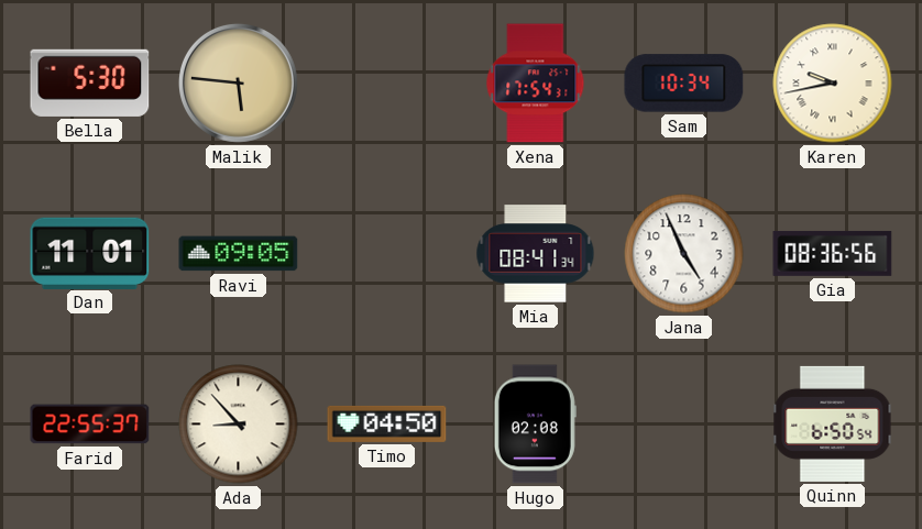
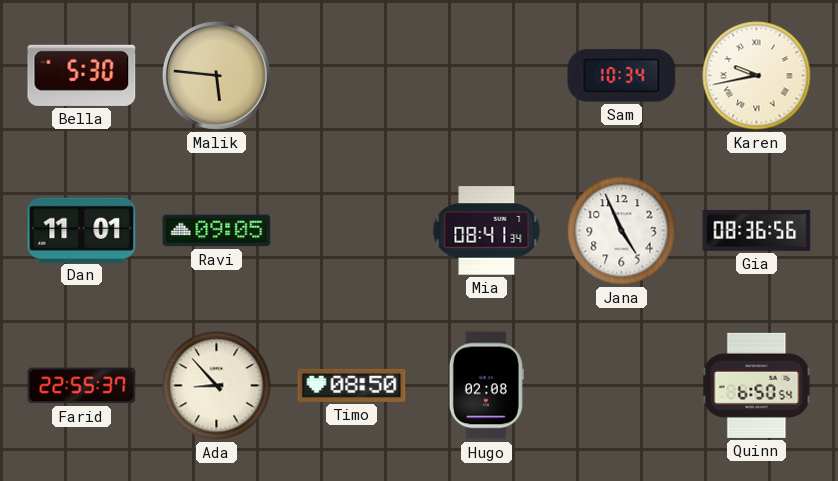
Xena: 17:54 -> none
Timo: 04:50 -> 08:50
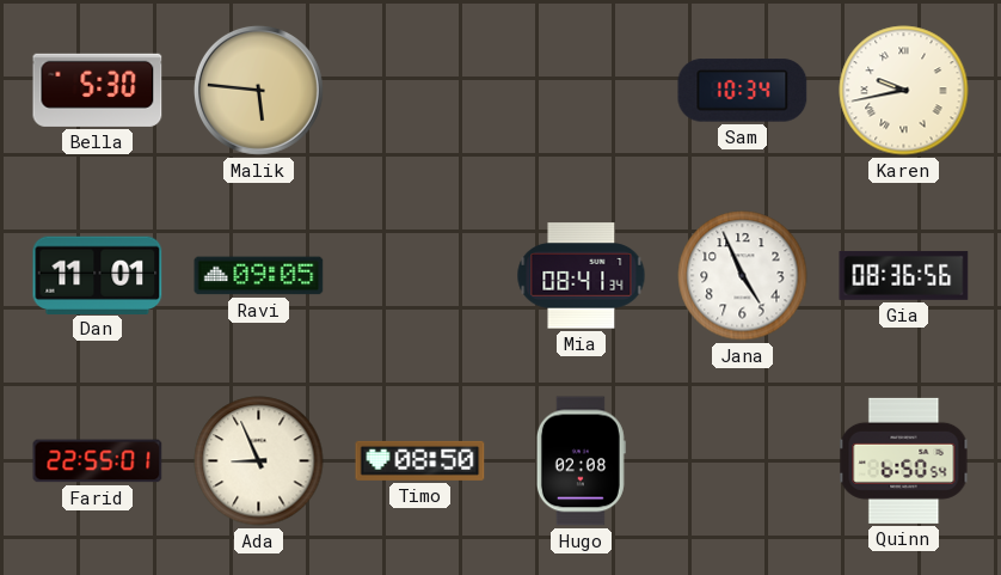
Farid: 22:55:37 -> 22:55:01
Ada: 8:53 -> 8:56
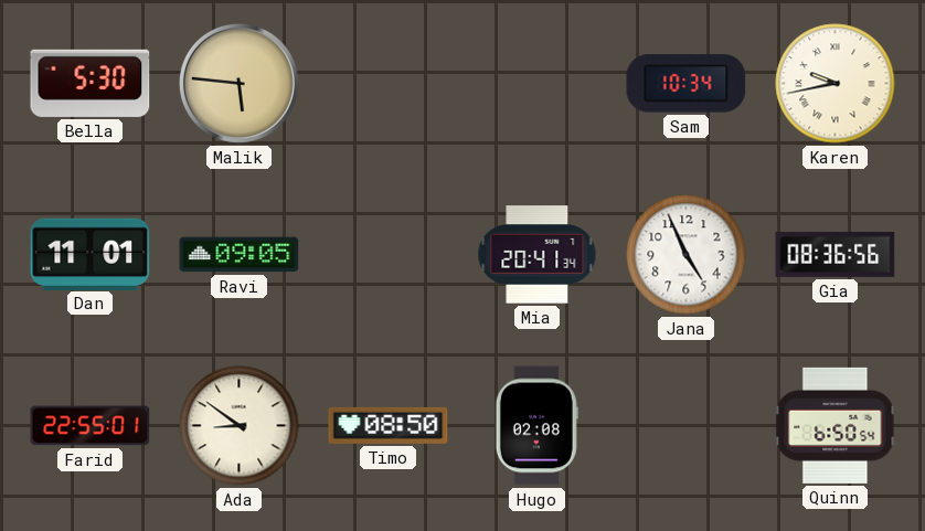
Mia: 08:41 -> 20:41
Ada: 8:56 -> 8:51
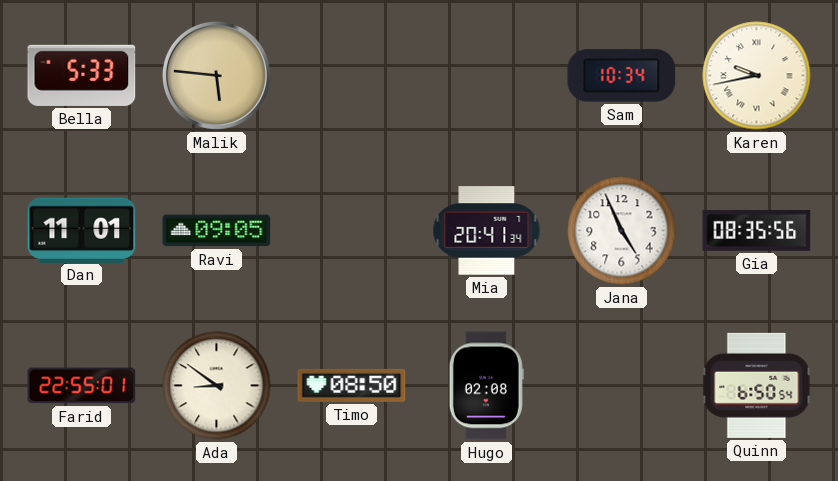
Bella: 5:30 -> 5:33
Gia: 08:36 -> 08:35
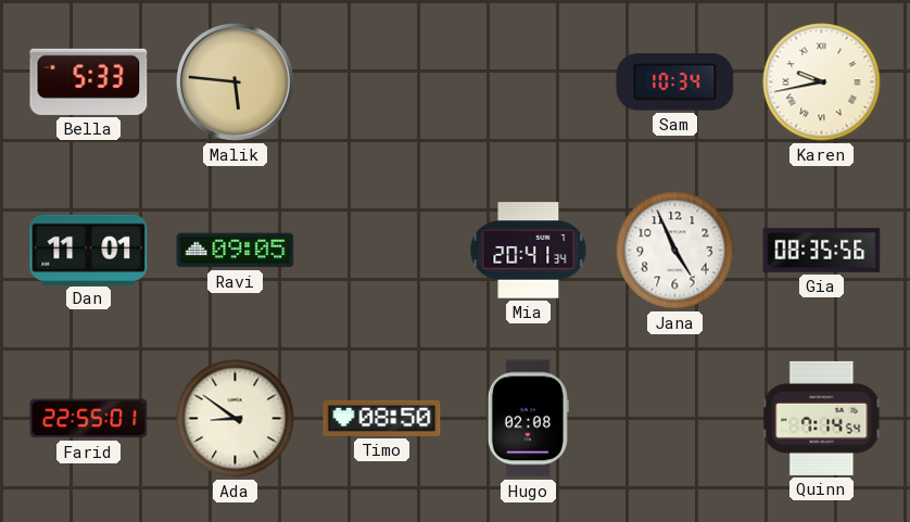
Quinn: 6:50 -> 7:14
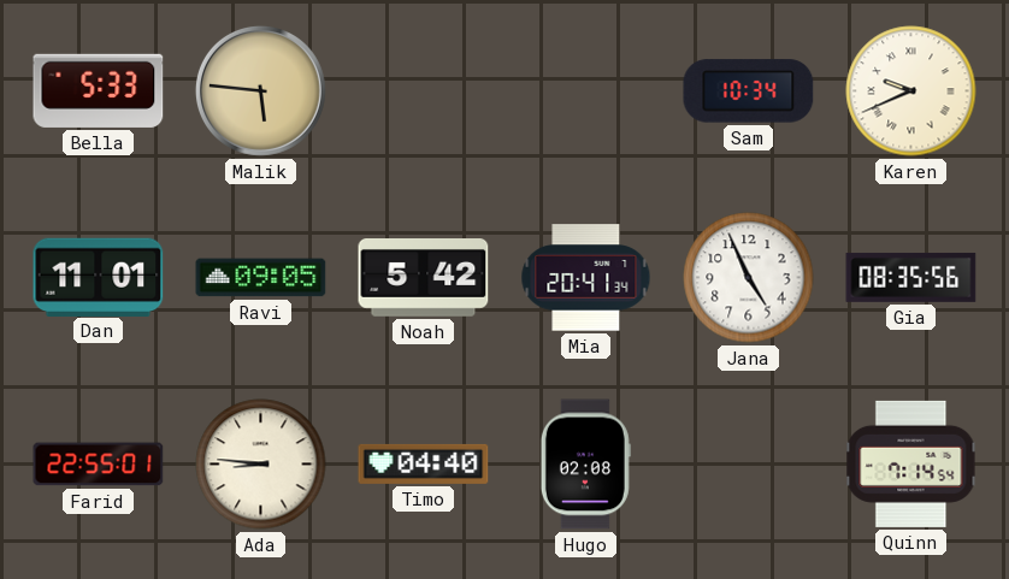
Karen: 9:43 -> 9:41
Noah: none -> 5:42
Ada: 8:51 -> 8:46
Timo: 08:50 -> 04:40
